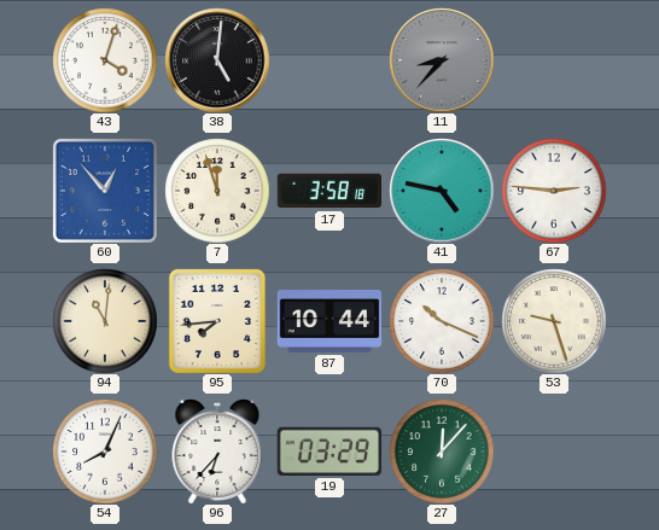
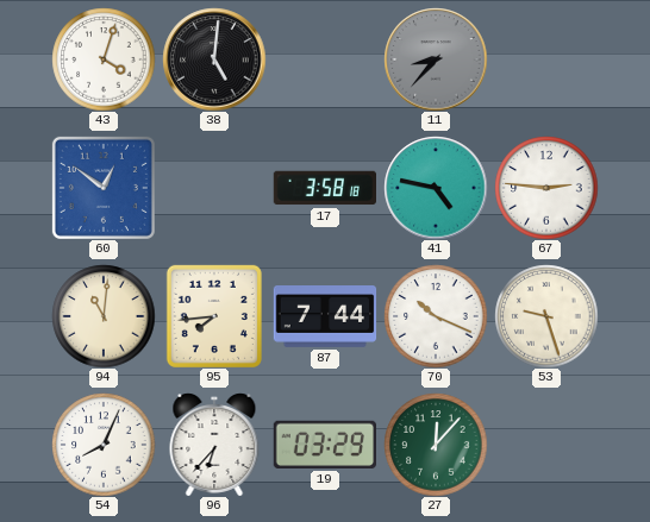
60: 12:53 -> 12:51
7: 11:57 -> none
87: 10:44 -> 7:44
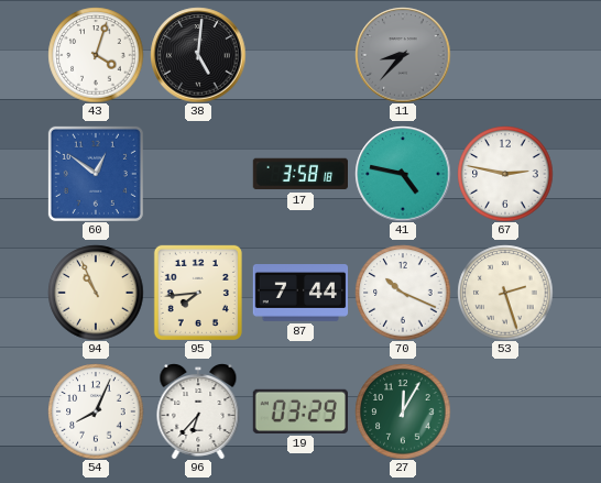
67: 2:46 -> 2:47
94: 11:01 -> 10:56
53: 9:27 -> 2:27
27: 12:07 -> 12:05
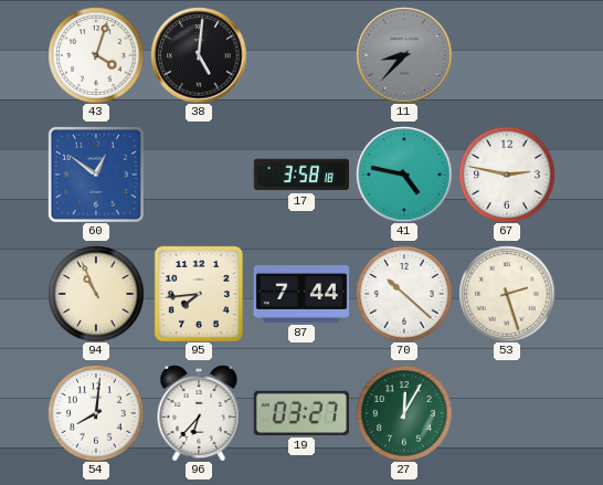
70: 10:19 -> 10:22
54: 8:04 -> 8:01
19: 03:29 -> 03:27
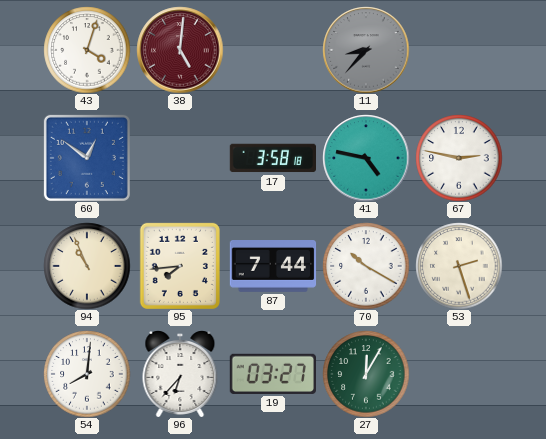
38 dial: black -> burgundy
70: 10:22 -> 10:20
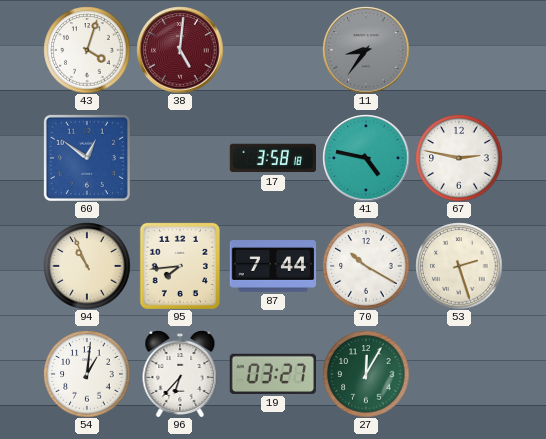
11: 8:37 -> 8:36
54: 8:01 -> 1:01
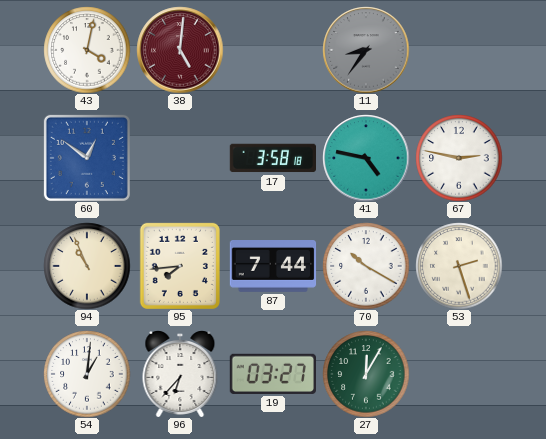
43: 4:03 -> 4:02
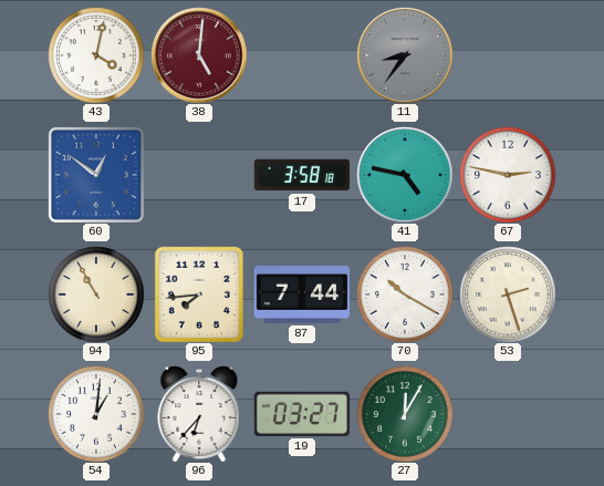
94: 10:56 -> 10:55
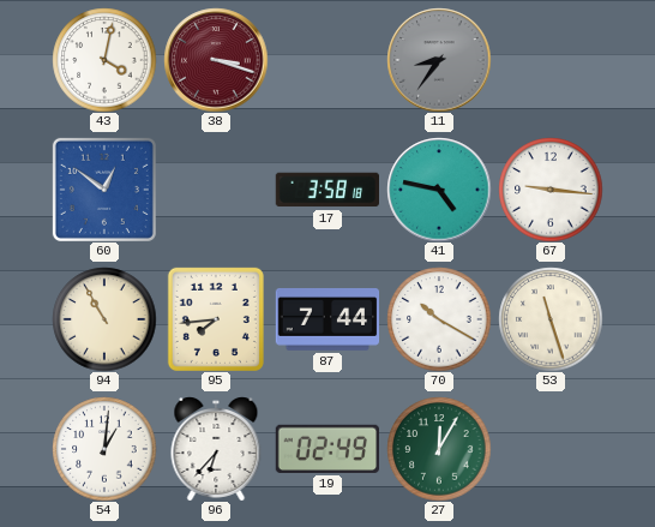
38: 5:01 -> 3:18
67: 2:47 -> 9:16
53: 2:27 -> 11:27
19: 03:27 -> 02:49
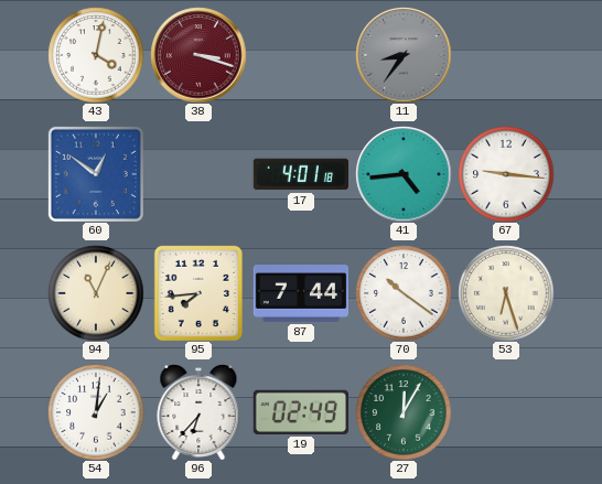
17: 3:58 -> 4:01
41: 4:47 -> 4:44
94: 10:55 -> 11:04
70: 10:20 -> 10:21
53: 11:27 -> 6:27
